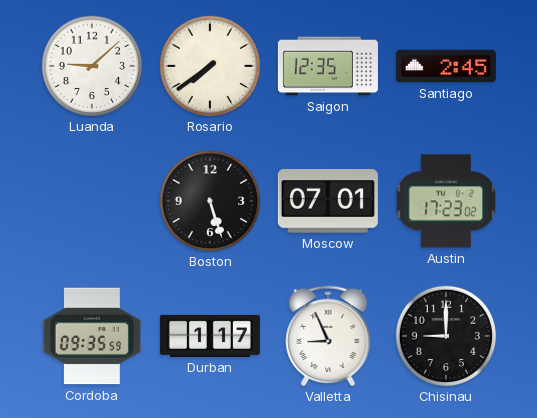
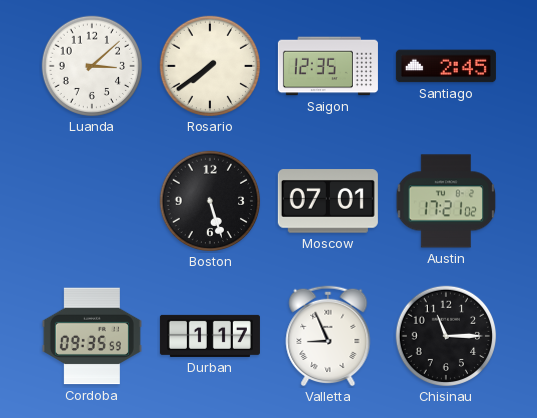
Luanda: 9:08 -> 3:08
Austin: 17:23 -> 17:21
Chisinau: 9:00 -> 11:15
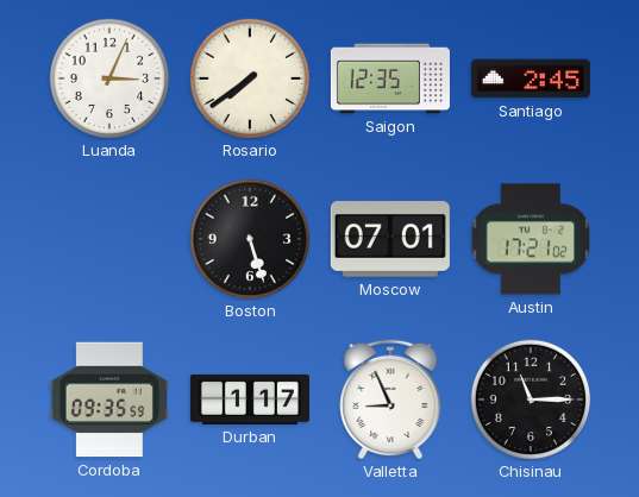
Luanda: 3:08 -> 3:04
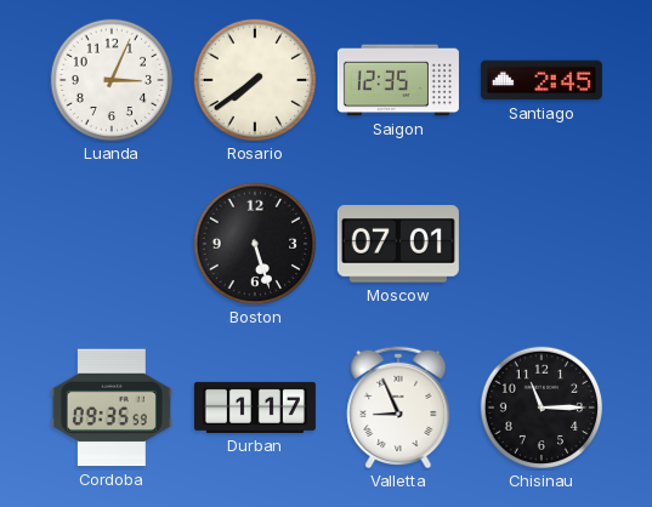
Austin: 17:21 -> none
